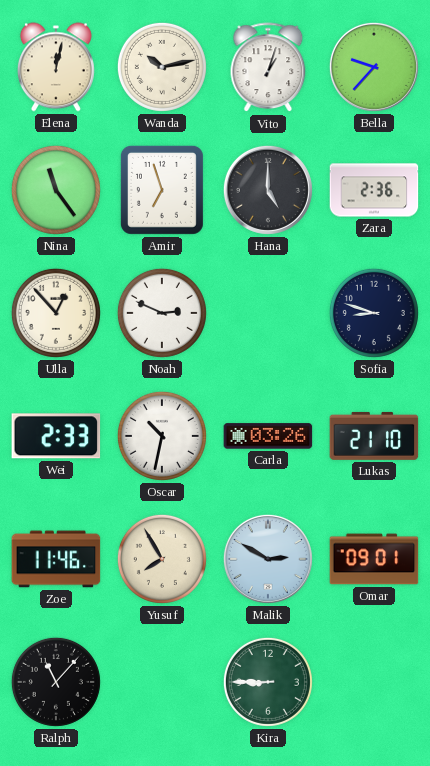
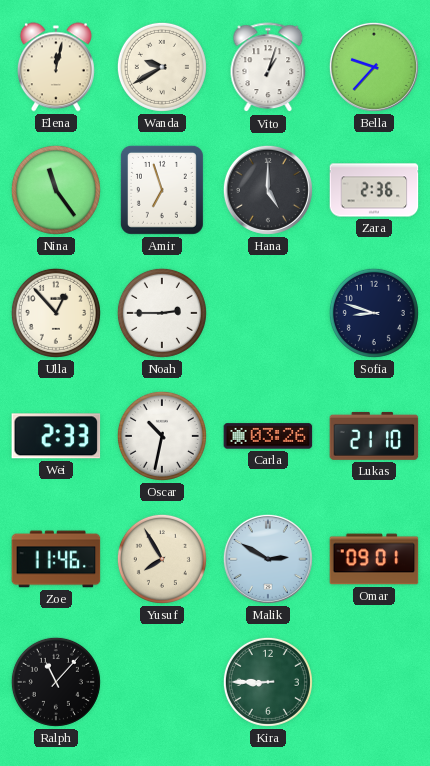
Wanda: 10:13 -> 9:40
Noah: 2:49 -> 2:45
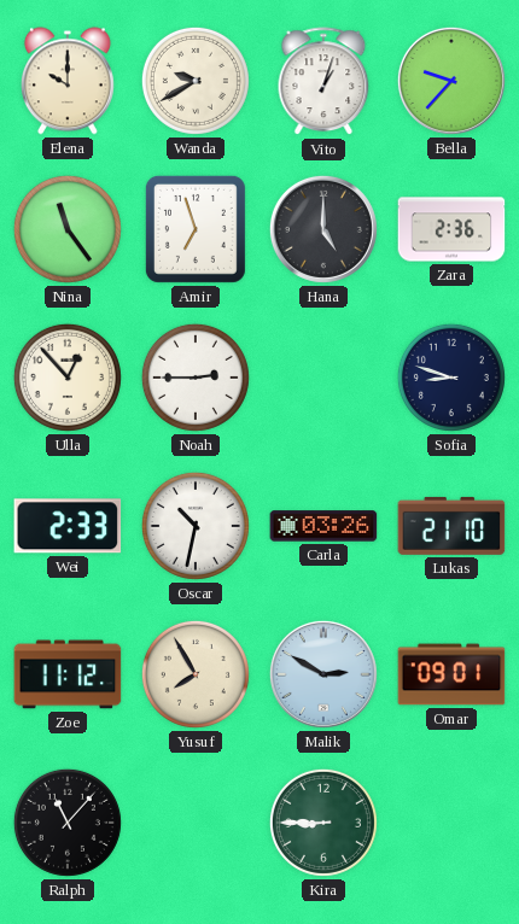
Elena: 12:02 -> 10:00
Zoe: 11:46 -> 11:12
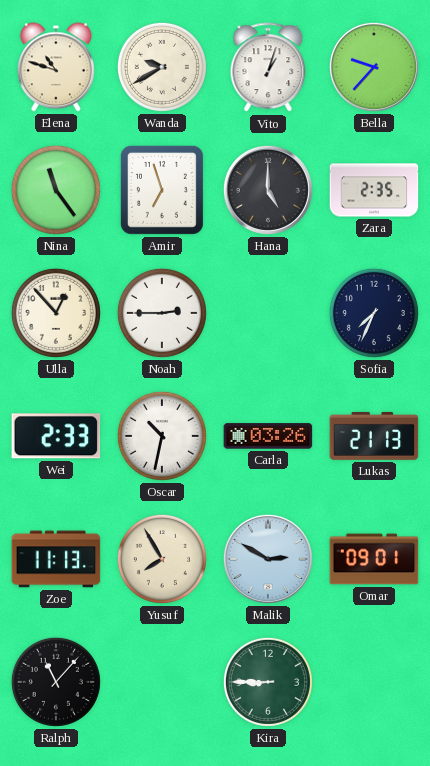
Elena: 10:00 -> 10:48
Zara: 2:36 -> 2:35
Sofia: 8:48 -> 7:34
Lukas: 21:10 -> 21:13
Zoe: 11:12 -> 11:13
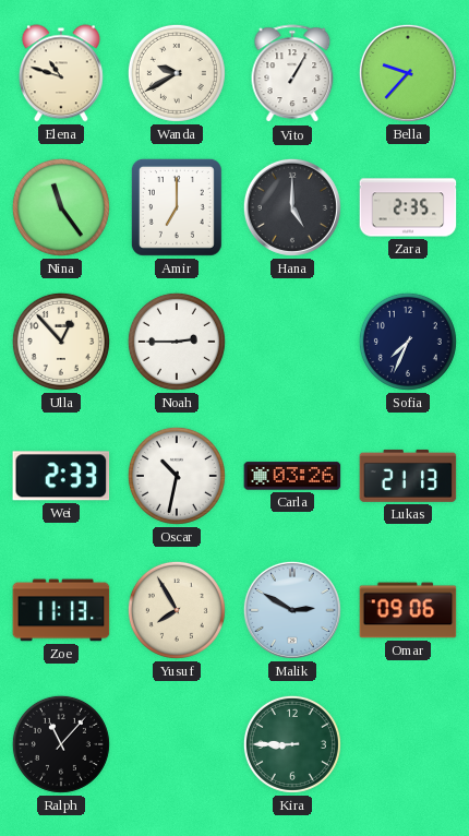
Vito: 1:03 -> 1:05
Amir: 6:57 -> 7:00
Omar: 09:01 -> 09:06
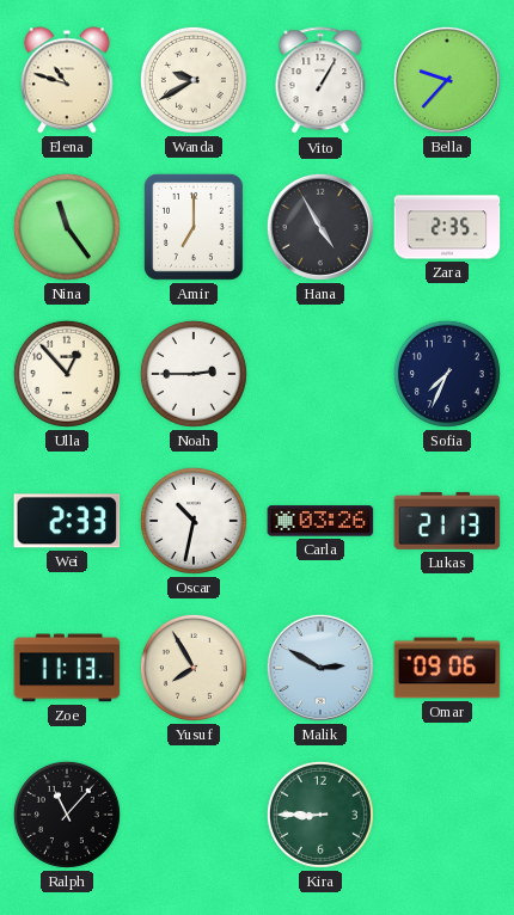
Hana: 5:00 -> 4:55
